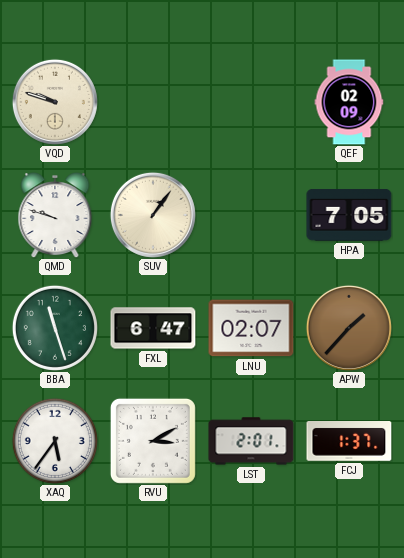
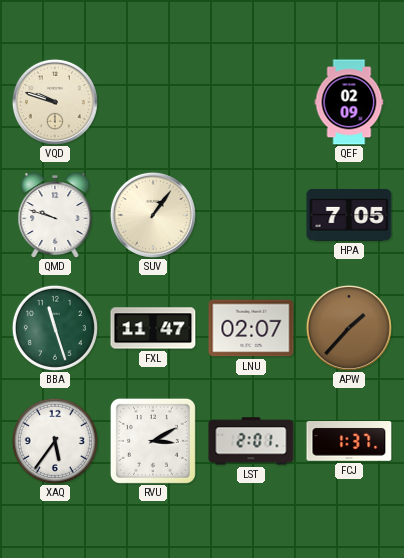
FXL: 6:47 -> 11:47
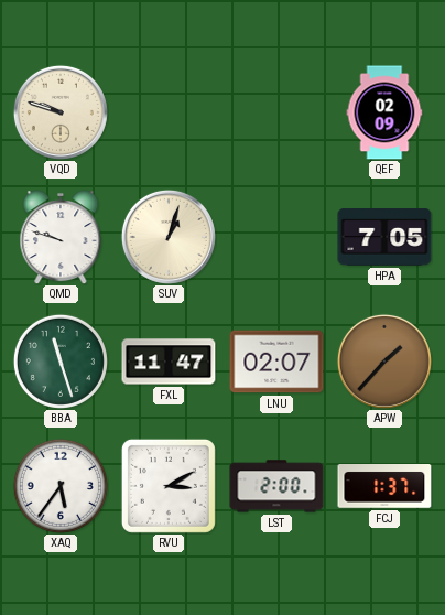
SUV: 1:06 -> 1:03
LST: 2:01 -> 2:00
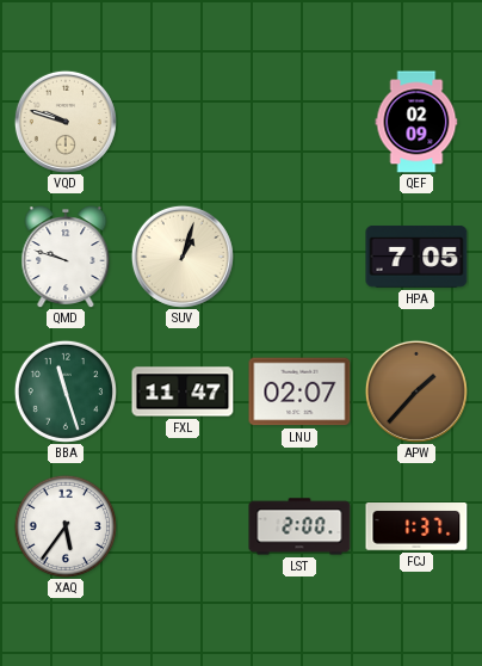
RVU: 3:10 -> none
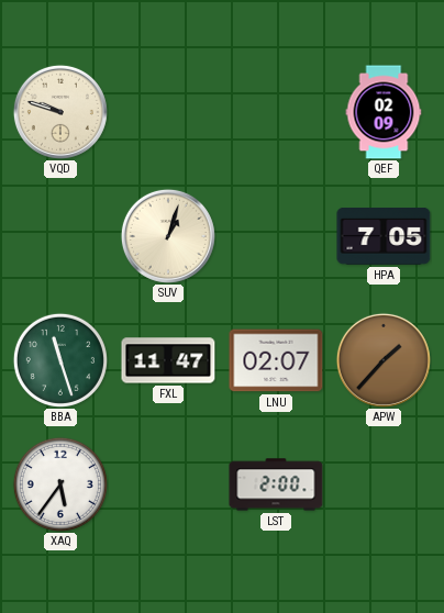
QMD: 9:48 -> none
FCJ: 1:37 -> none
